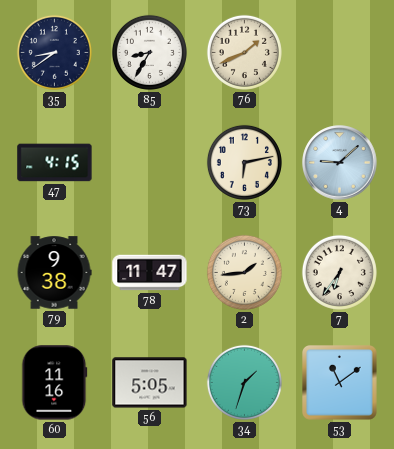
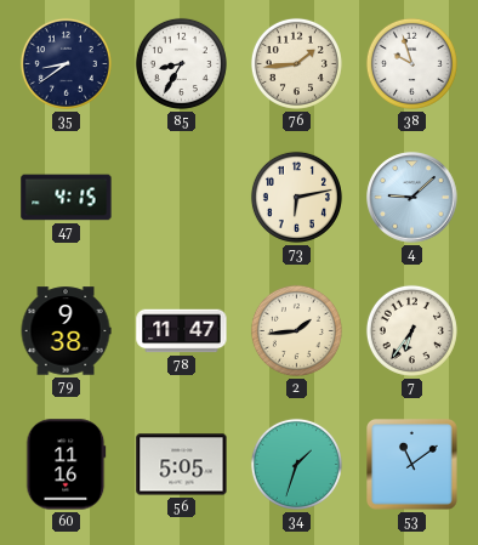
76: 1:41 -> 1:44
38: none -> 9:57
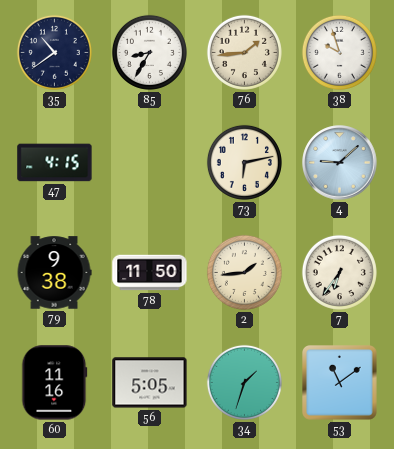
35: 8:39 -> 10:39
78: 11:47 -> 11:50
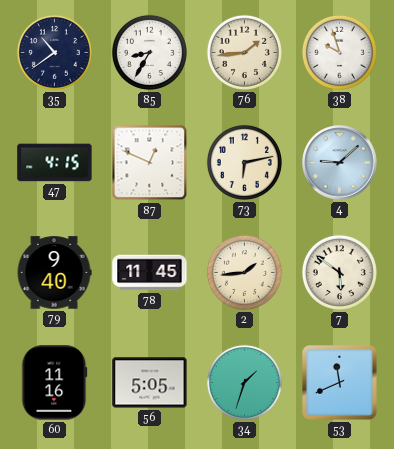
87: none -> 12:49
79: 9:38 -> 9:40
78: 11:50 -> 11:45
7: 6:36 -> 5:51
53: 11:09 -> 11:41
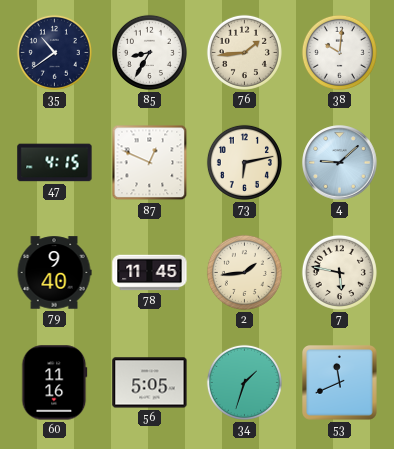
38: 9:57 -> 10:01
7: 5:51 -> 5:47
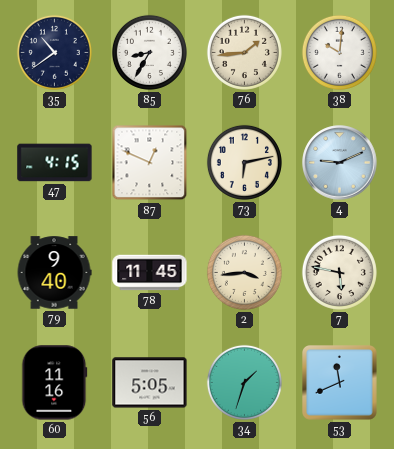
4: 9:08 -> 9:11
2: 1:44 -> 3:44
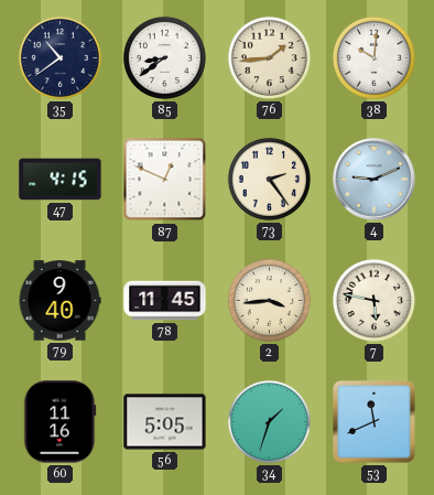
85: 8:35 -> 8:39
73: 6:13 -> 2:24
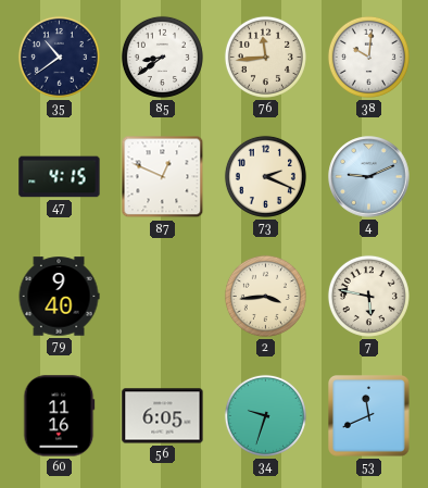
76: 1:44 -> 11:44
73: 2:24 -> 2:19
78: 11:45 -> none
56: 5:05 -> 6:05
34: 1:33 -> 9:33
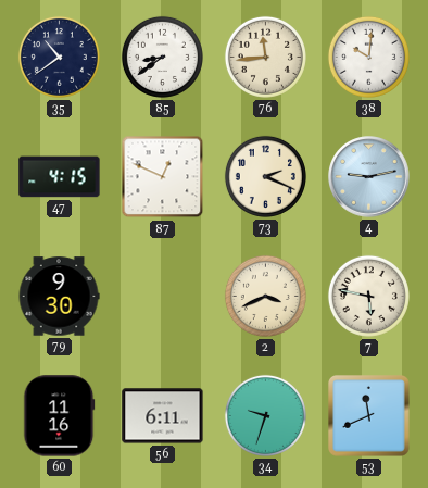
4: 9:11 -> 9:13
79: 9:40 -> 9:30
2: 3:44 -> 3:41
56: 6:05 -> 6:11
